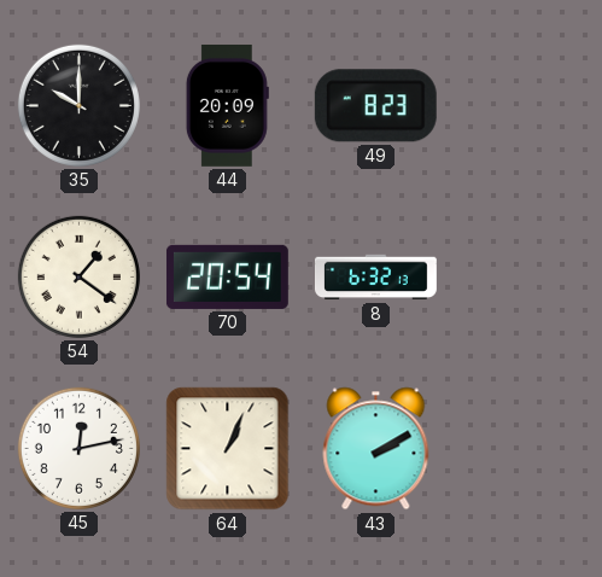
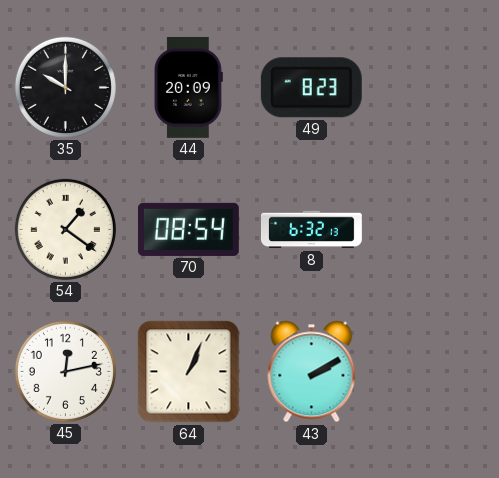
70: 20:54 -> 08:54
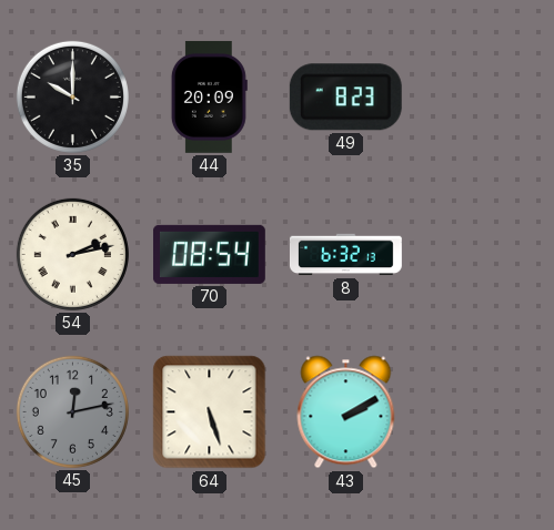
54: 1:21 -> 2:13
45 dial: white -> grey
64: 1:04 -> 5:27
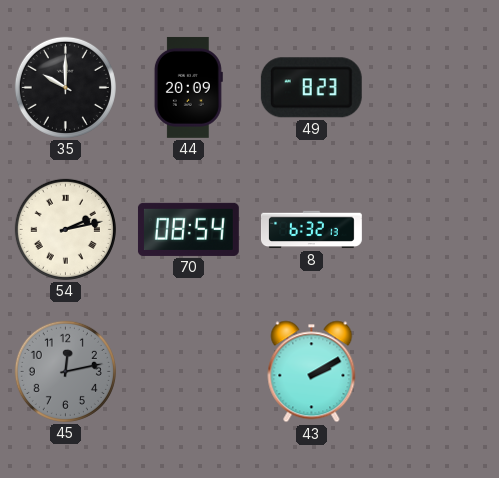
64: 5:27 -> none
